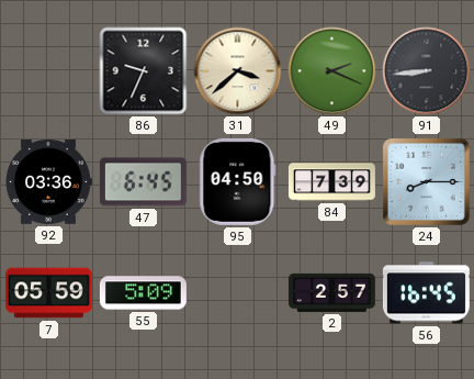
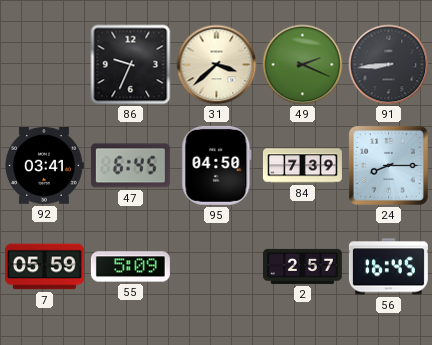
92: 03:36 -> 03:41
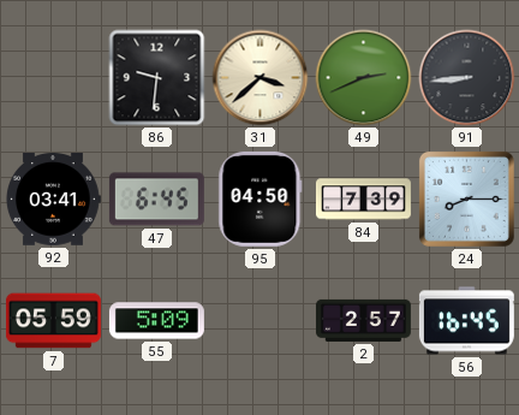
86: 9:34 -> 9:31
49: 2:19 -> 2:41
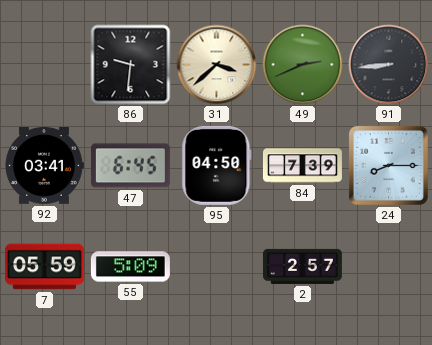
56: 16:45 -> none
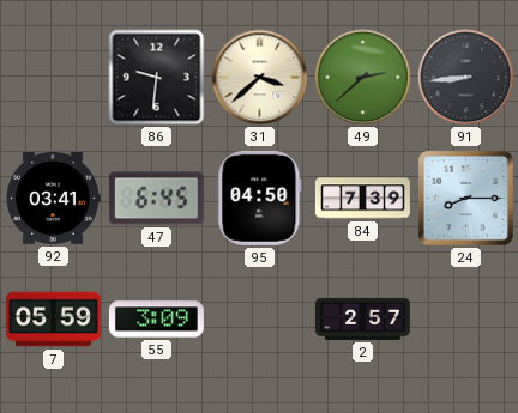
49: 2:41 -> 2:38
55: 5:09 -> 3:09
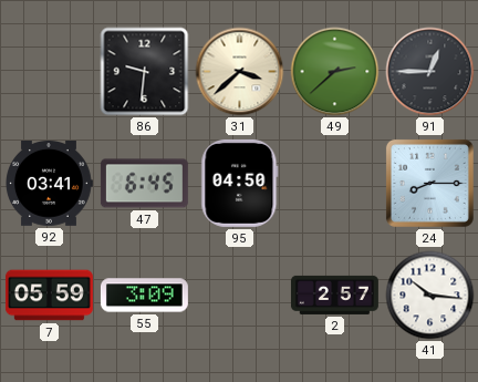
91: 8:44 -> 12:45
84: 7:39 -> none
41: none -> 10:16
